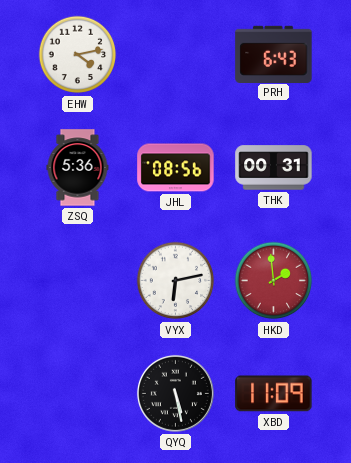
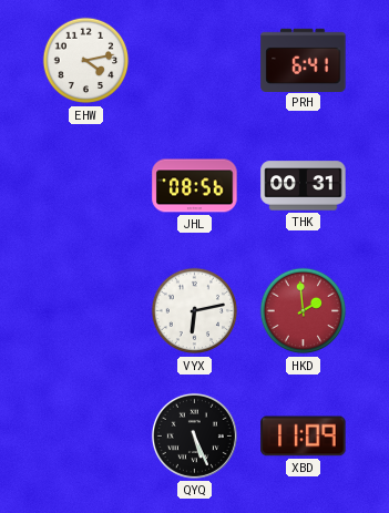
PRH: 6:43 -> 6:41
ZSQ: 5:36 -> none
QYQ: 5:28 -> 5:26
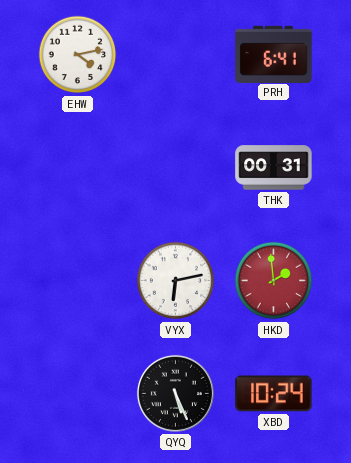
JHL: 08:56 -> none
XBD: 11:09 -> 10:24
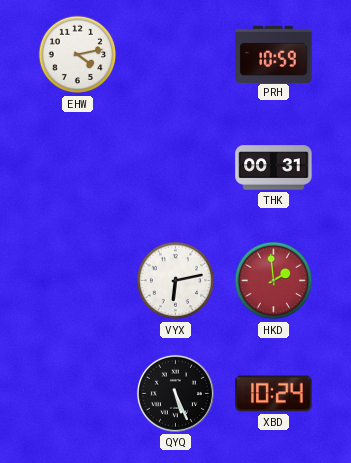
PRH: 6:41 -> 10:59
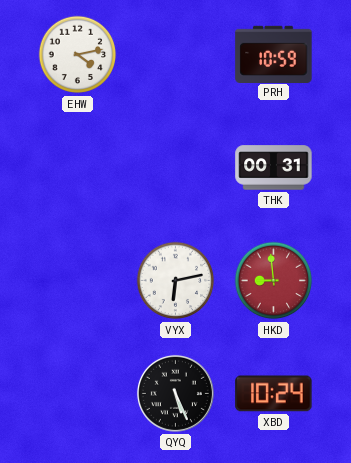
HKD: 1:59 -> 8:59
